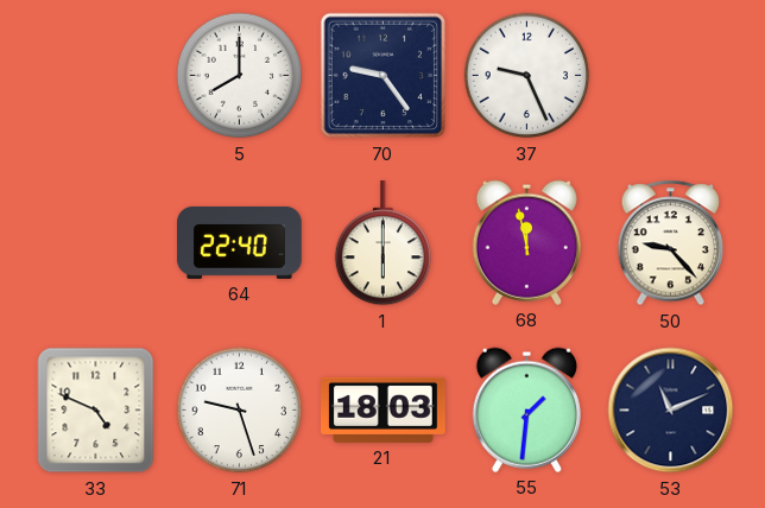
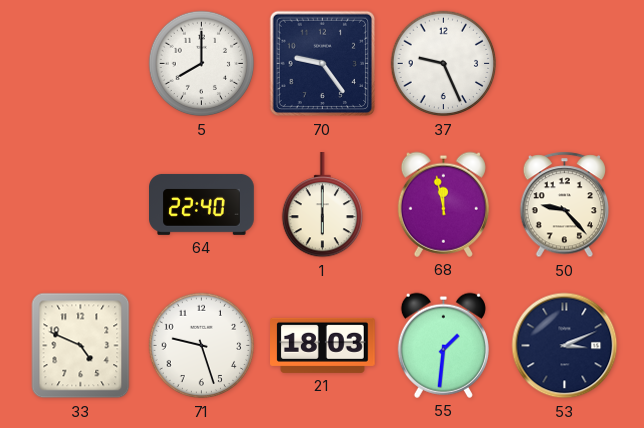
53: 11:11 -> 3:11
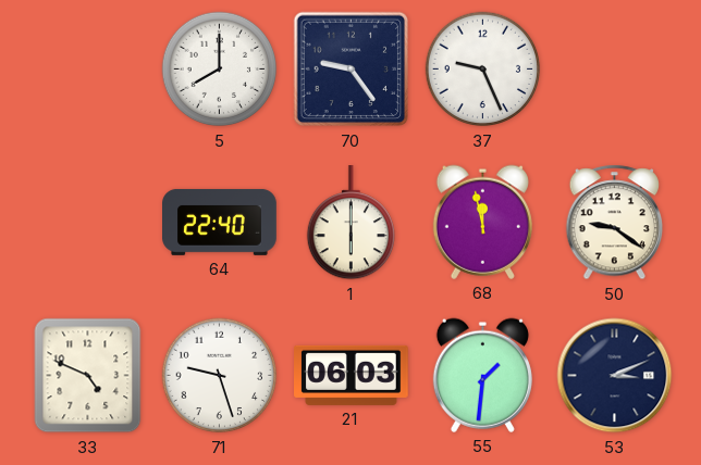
50: 9:23 -> 9:21
21: 18:03 -> 06:03
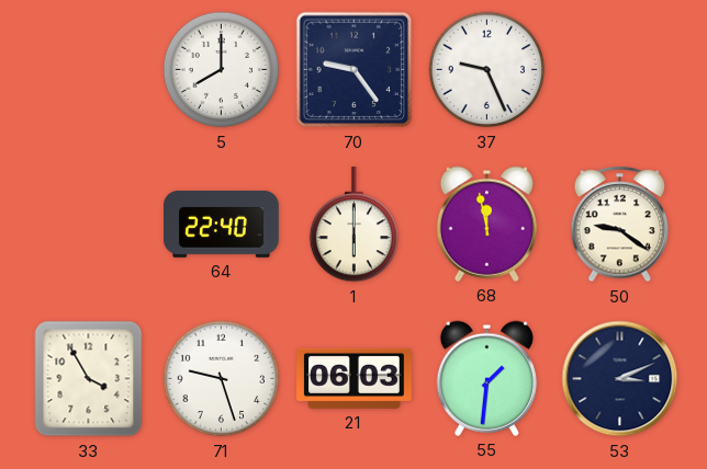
33: 4:49 -> 3:55
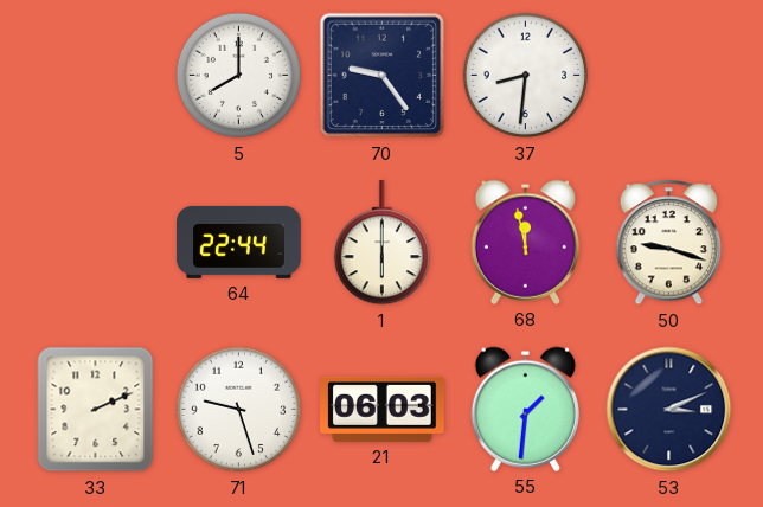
37: 9:26 -> 8:31
64: 22:40 -> 22:44
50: 9:21 -> 9:18
33: 3:55 -> 2:11
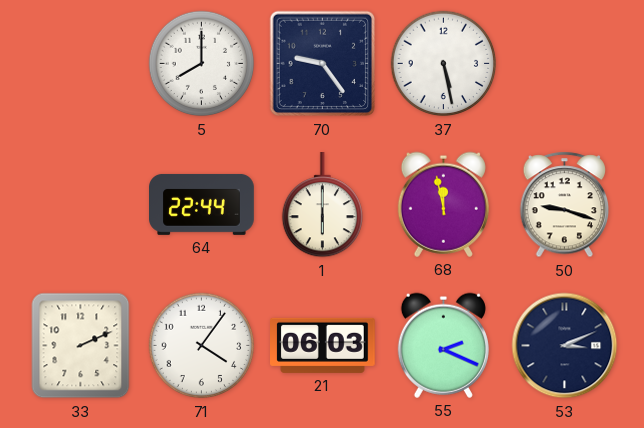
37: 8:31 -> 5:28
71: 9:27 -> 4:06
55: 1:31 -> 2:19
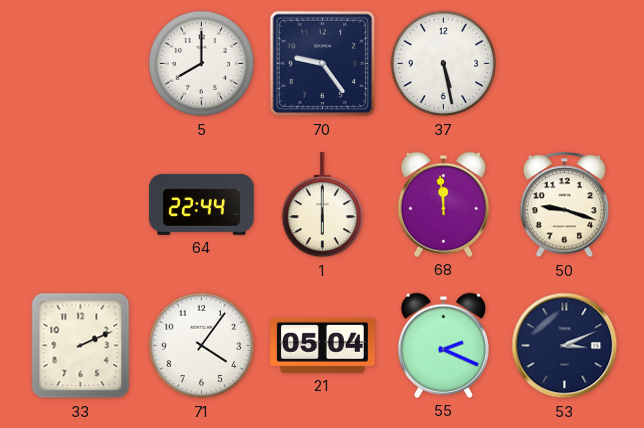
68: 11:58 -> 11:59
21: 06:03 -> 05:04
